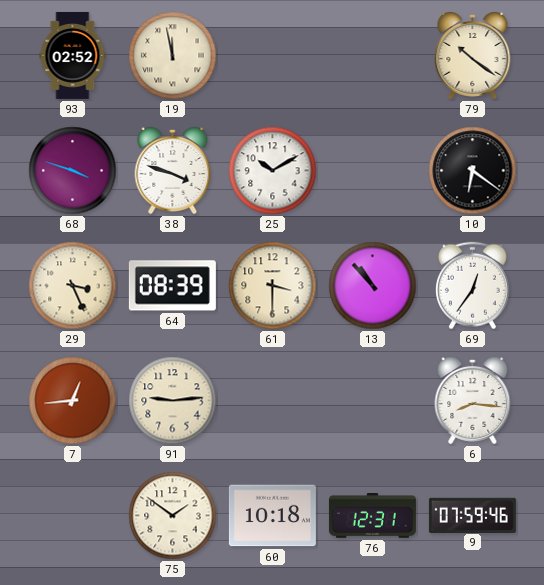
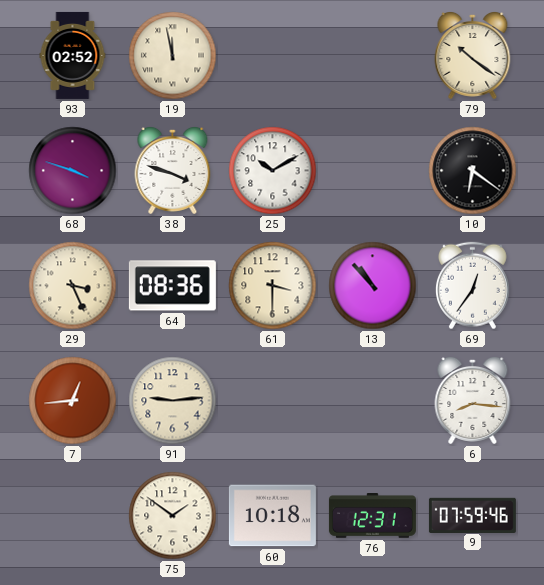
64: 08:39 -> 08:36
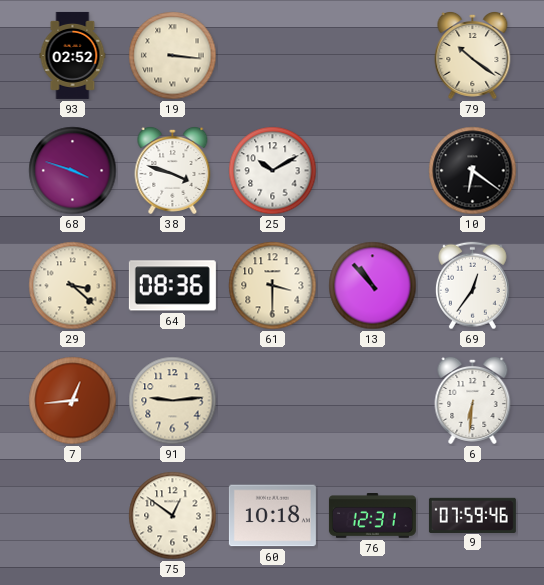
19: 11:58 -> 3:16
29: 3:26 -> 3:22
6: 8:16 -> 6:31
75: 1:51 -> 12:51
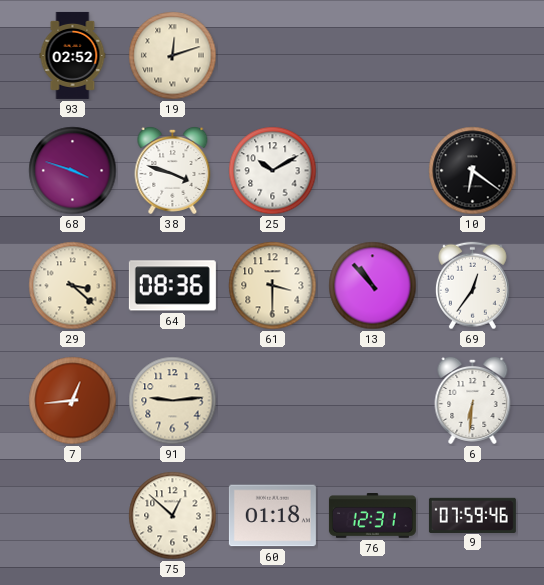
19: 3:16 -> 12:12
79: 10:21 -> none
75: 12:51 -> 12:52
60: 10:18 -> 01:18
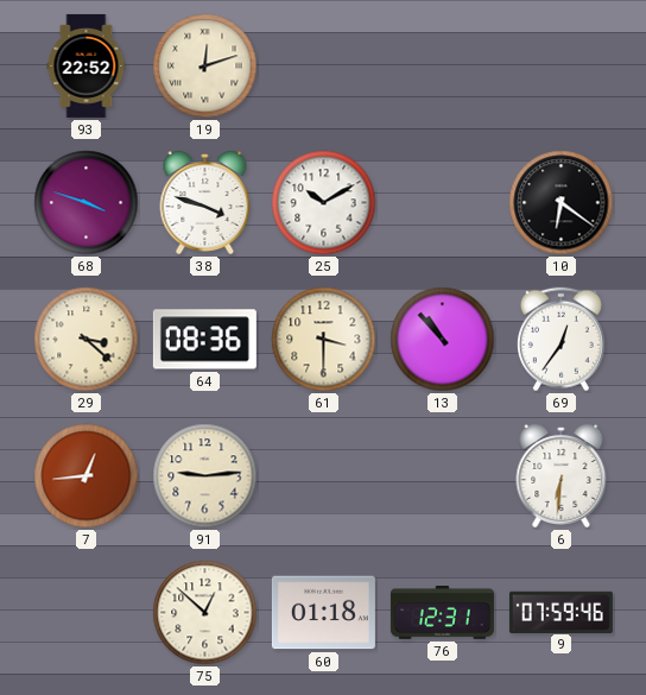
93: 02:52 -> 22:52
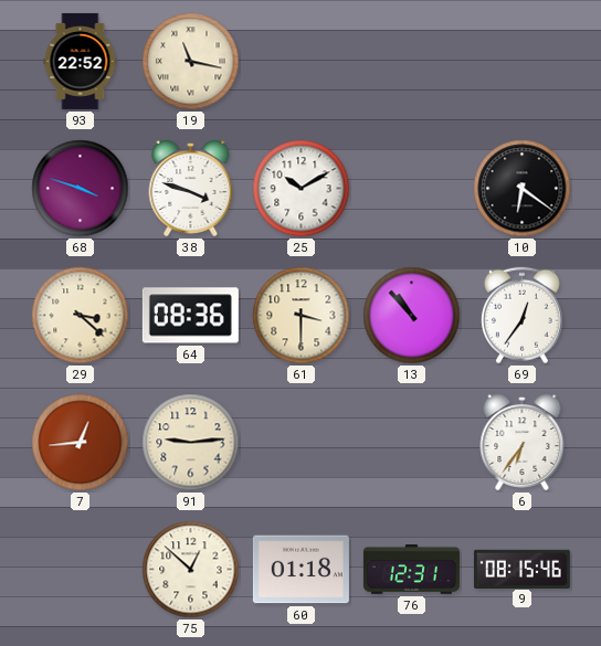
19: 12:12 -> 11:17
6: 6:31 -> 6:36
9: 07:59 -> 08:15
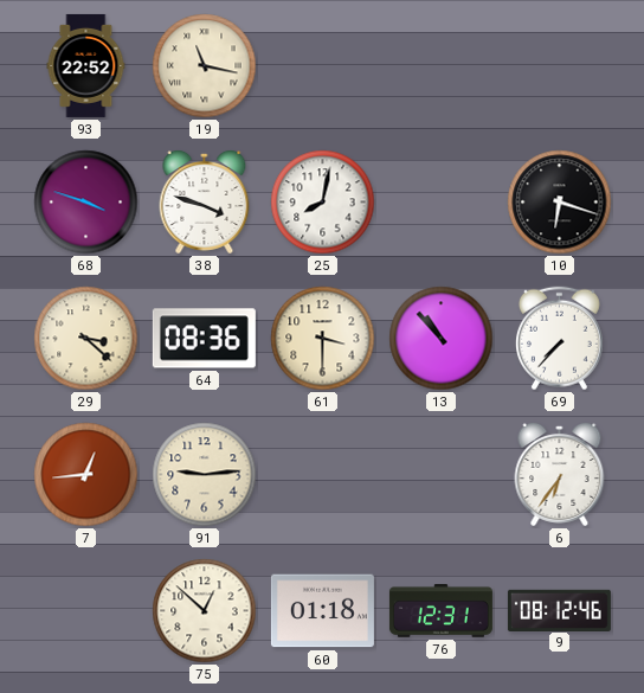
25: 10:10 -> 8:02
10: 6:21 -> 6:18
69: 12:36 -> 7:37
9: 08:15 -> 08:12
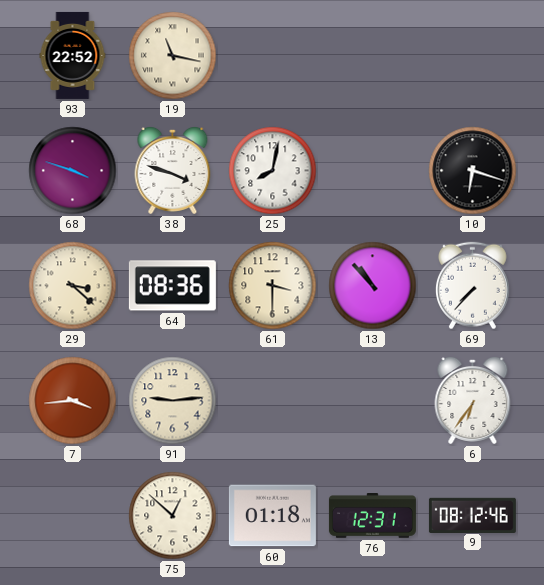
7: 12:44 -> 3:44
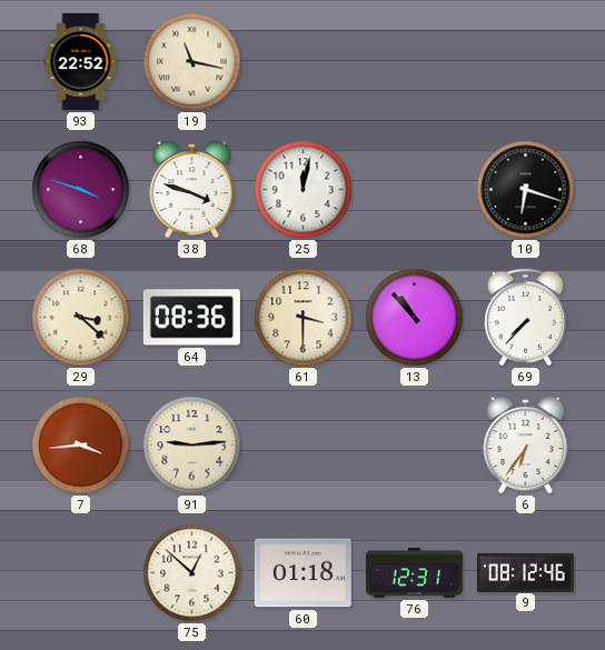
25: 8:02 -> 12:02
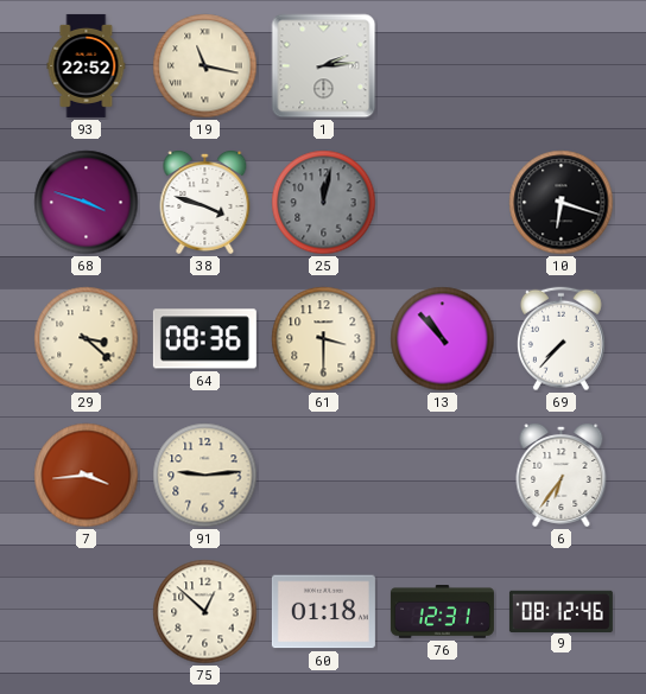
1: none -> 2:14
25 dial: white -> grey
